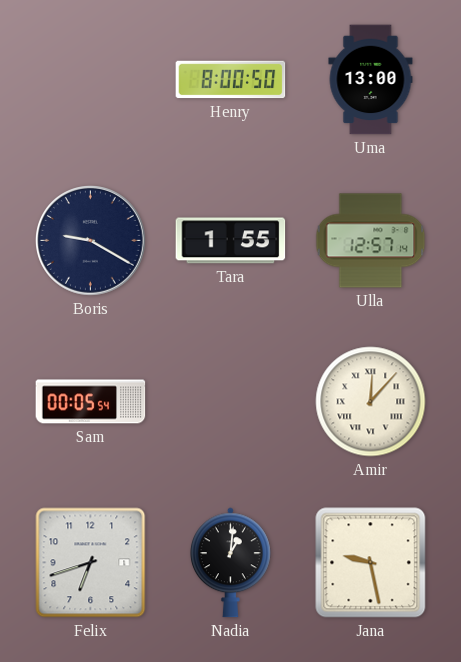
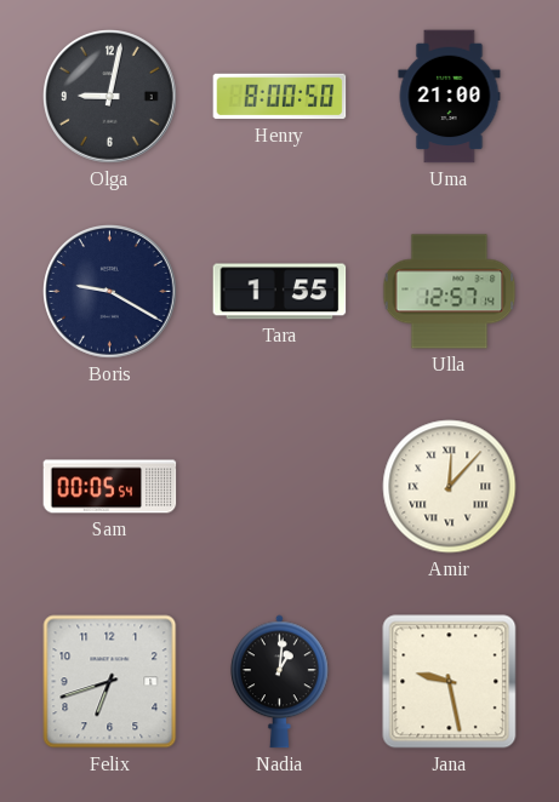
Olga: none -> 9:02
Uma: 13:00 -> 21:00
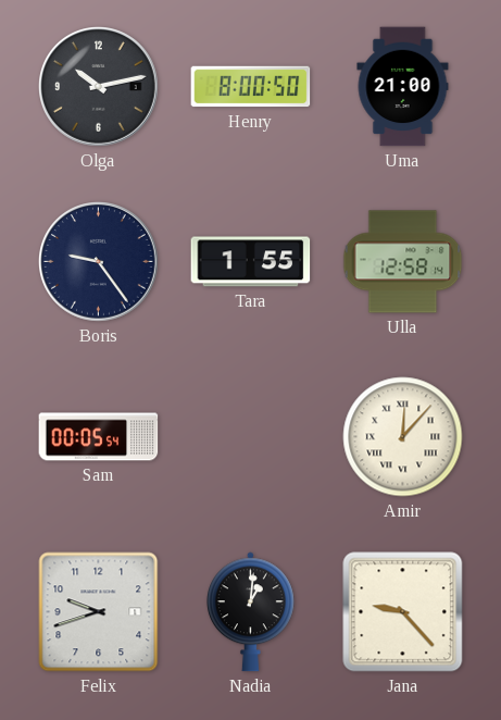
Olga: 9:02 -> 10:13
Boris: 9:20 -> 9:24
Ulla: 12:57 -> 12:58
Felix: 6:42 -> 9:42
Jana: 9:28 -> 9:23
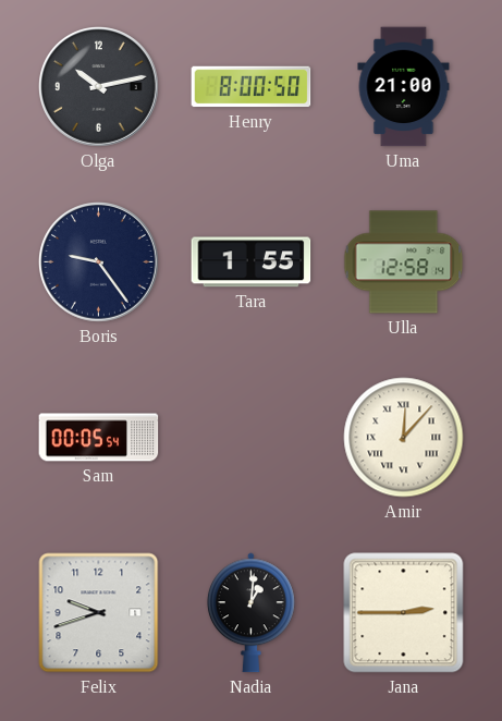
Jana: 9:23 -> 2:45
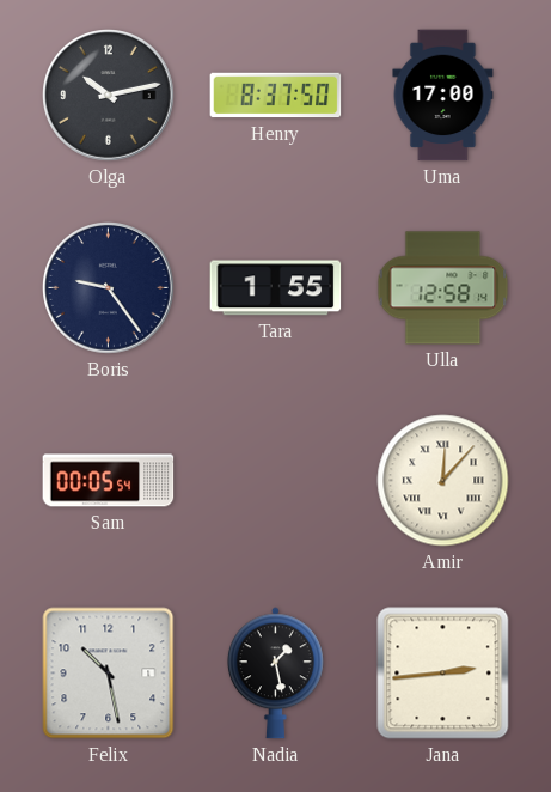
Henry: 8:00 -> 8:37
Uma: 21:00 -> 17:00
Felix: 9:42 -> 10:28
Nadia: 1:01 -> 1:28
Jana: 2:45 -> 2:44
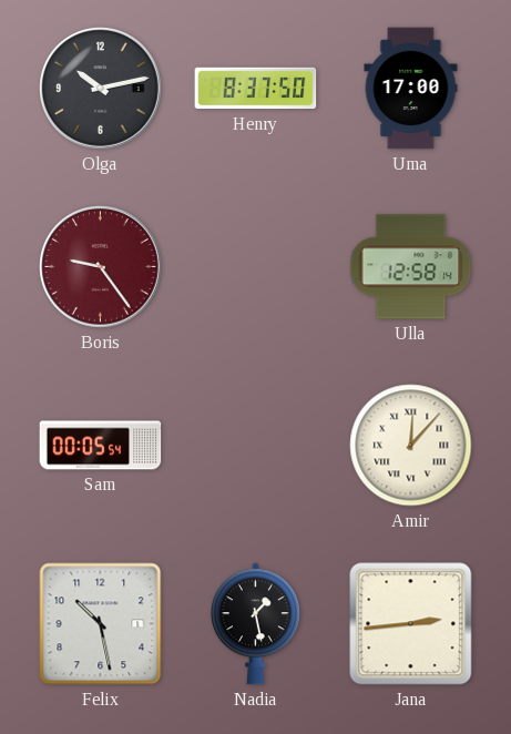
Boris dial: navy -> burgundy
Tara: 1:55 -> none
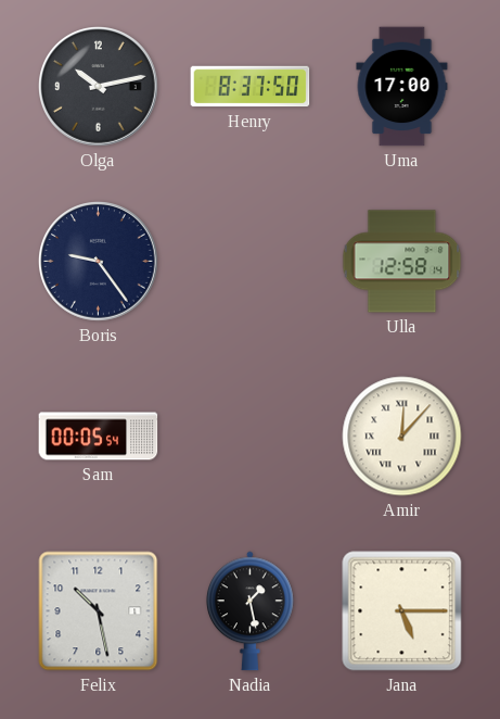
Boris dial: burgundy -> navy
Jana: 2:44 -> 5:15
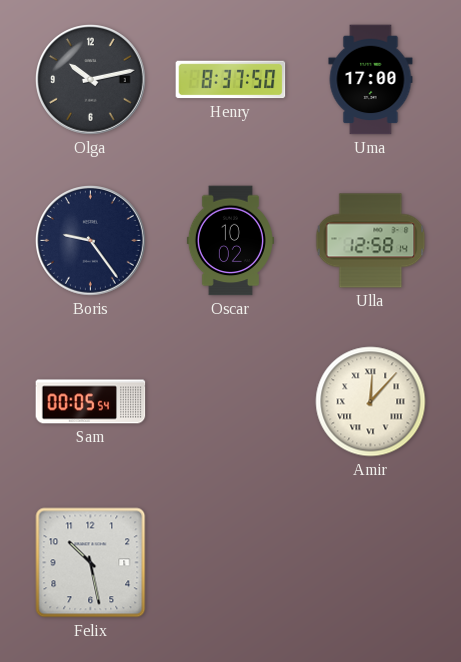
Oscar: none -> 10:02
Nadia: 1:28 -> none
Jana: 5:15 -> none
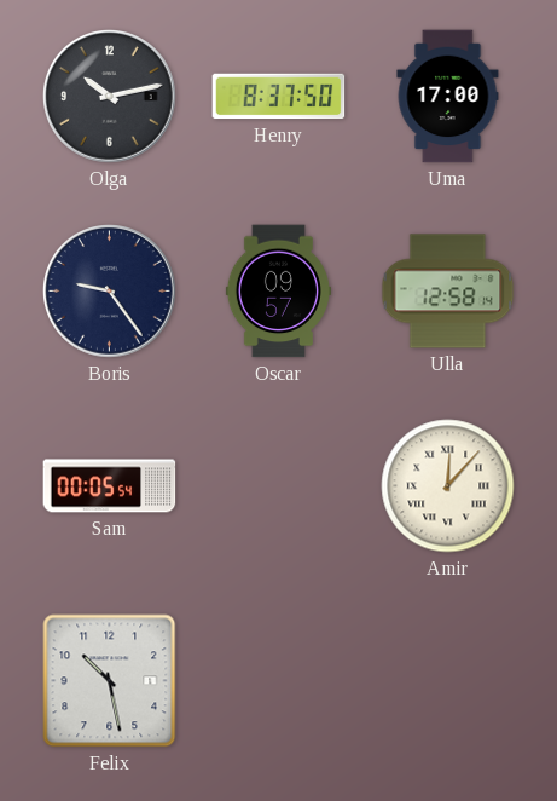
Oscar: 10:02 -> 09:57
